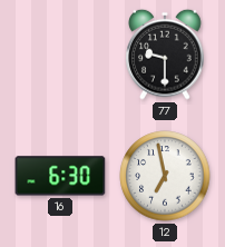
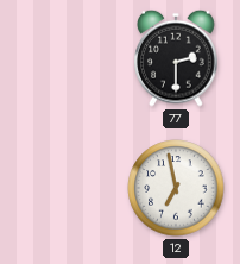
77: 9:30 -> 2:30
16: 6:30 -> none
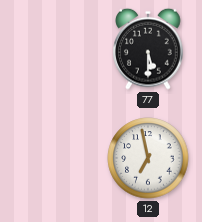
77: 2:30 -> 5:30
